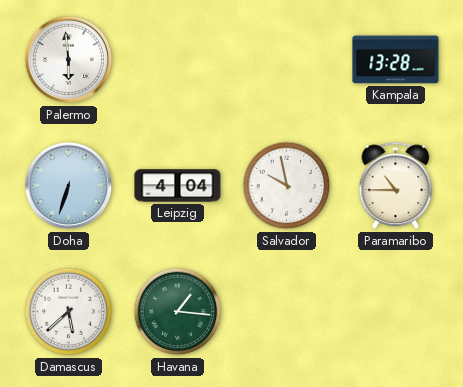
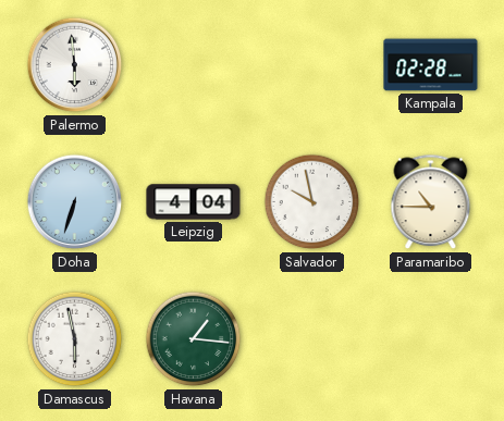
Kampala: 13:28 -> 02:28
Damascus: 5:38 -> 5:58
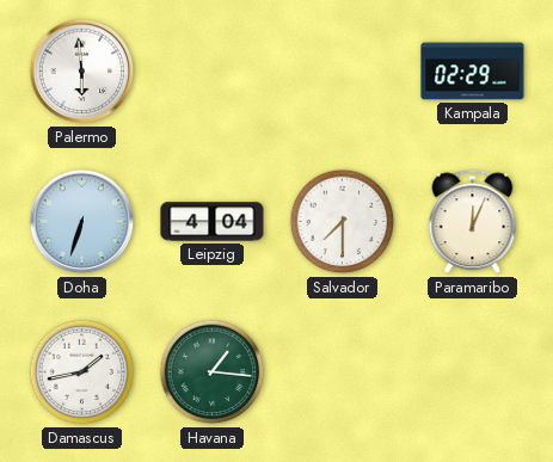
Kampala: 02:28 -> 02:29
Salvador: 9:58 -> 7:30
Paramaribo: 10:45 -> 12:04
Damascus: 5:58 -> 1:43
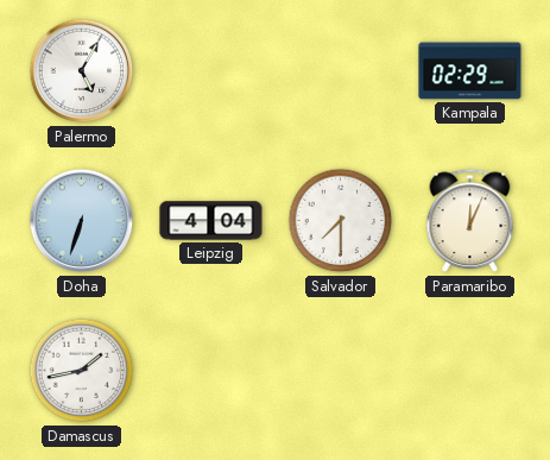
Palermo: 5:59 -> 5:05
Havana: 1:16 -> none
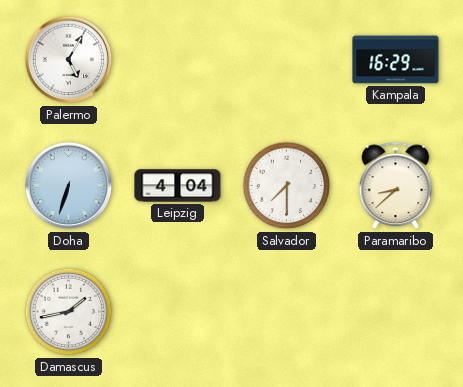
Kampala: 02:29 -> 16:29
Paramaribo: 12:04 -> 8:38
